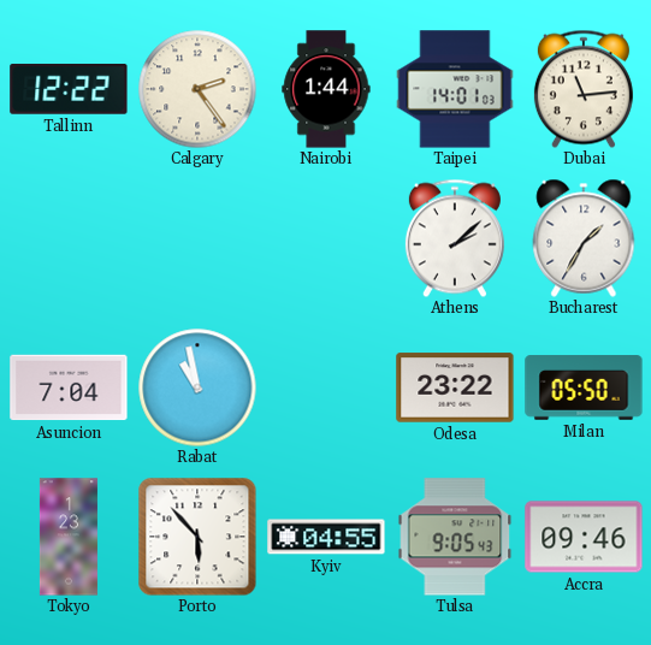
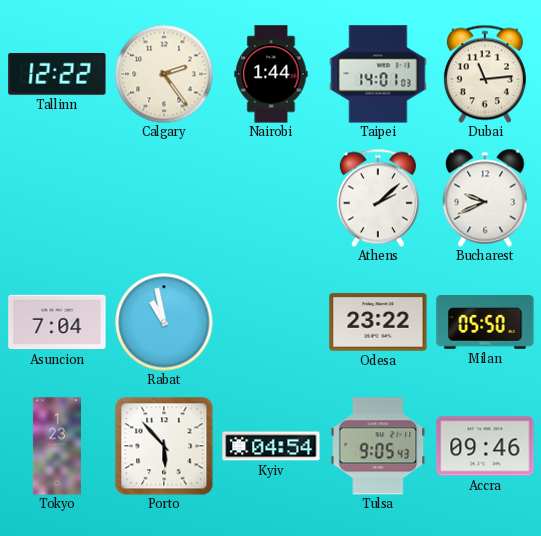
Bucharest: 1:35 -> 9:41
Kyiv: 04:55 -> 04:54
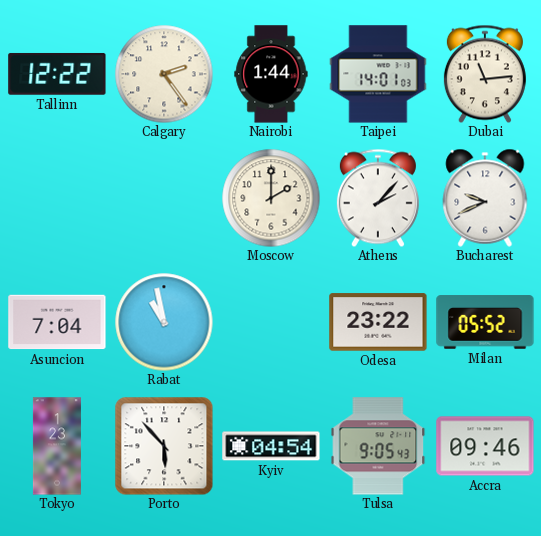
Moscow: none -> 2:00
Athens: 2:08 -> 2:07
Milan: 05:50 -> 05:52
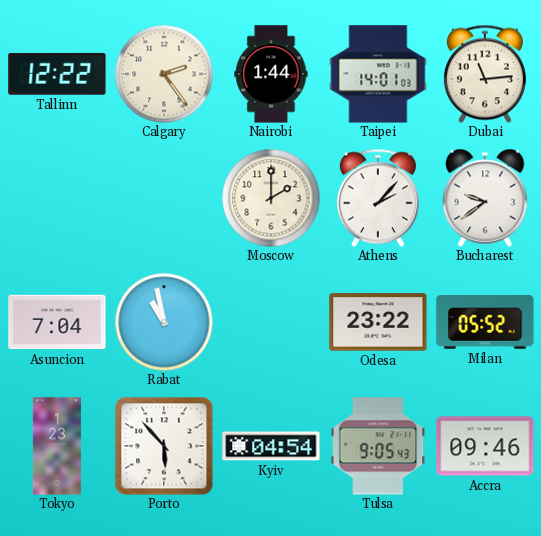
Bucharest: 9:41 -> 9:39
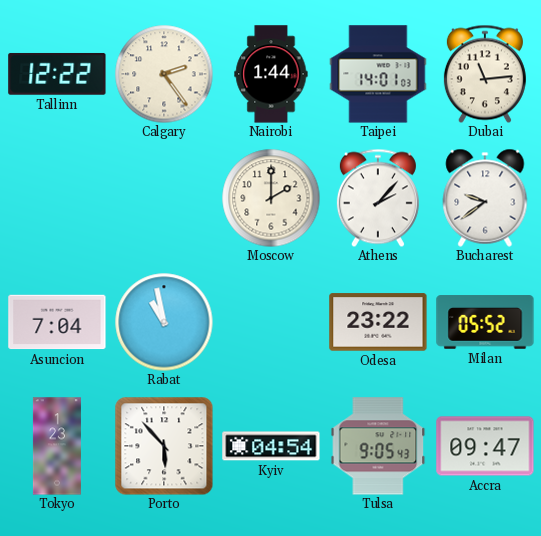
Accra: 09:46 -> 09:47
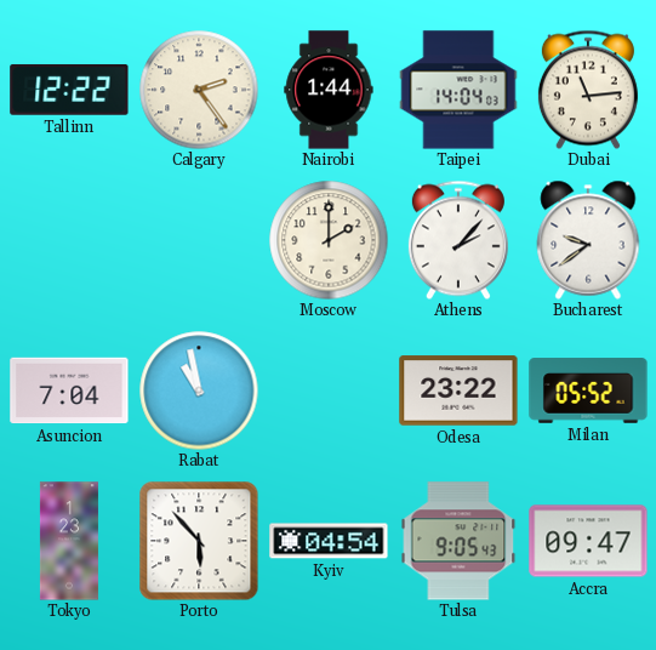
Taipei: 14:01 -> 14:04
